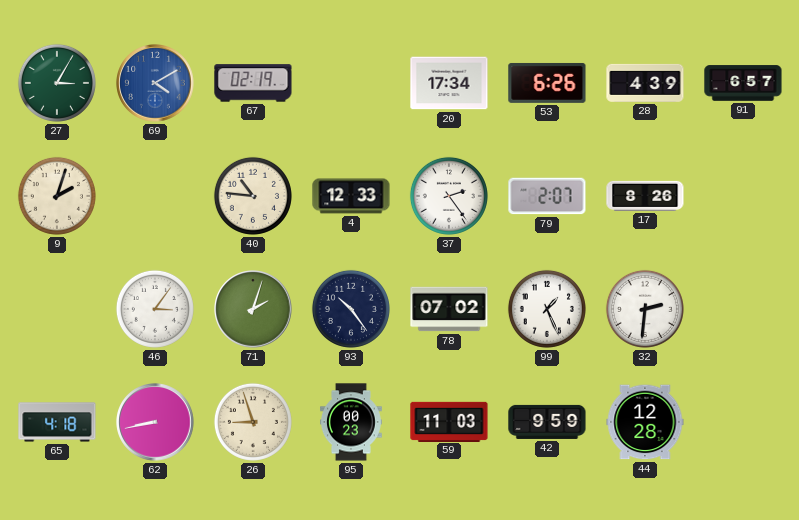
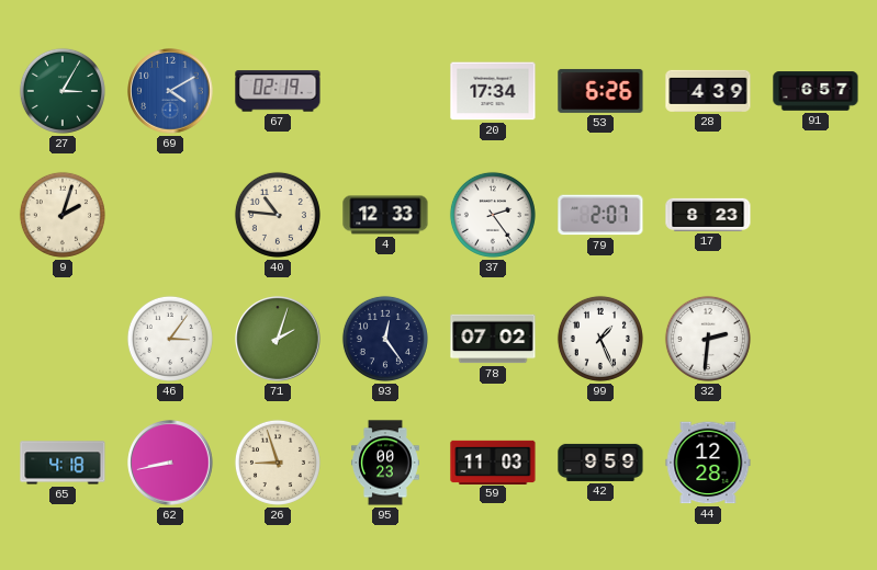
17: 8:26 -> 8:23
93: 10:24 -> 12:24
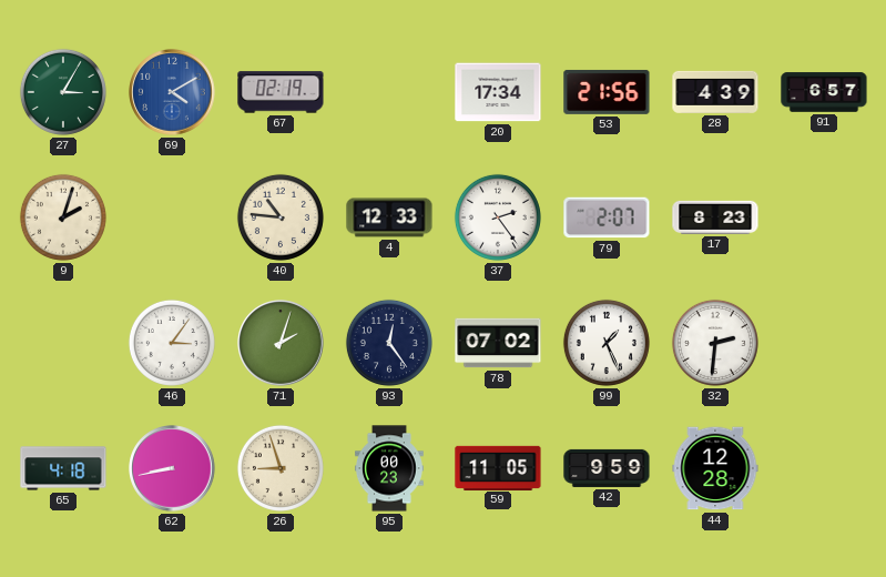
53: 6:26 -> 21:56
59: 11:03 -> 11:05
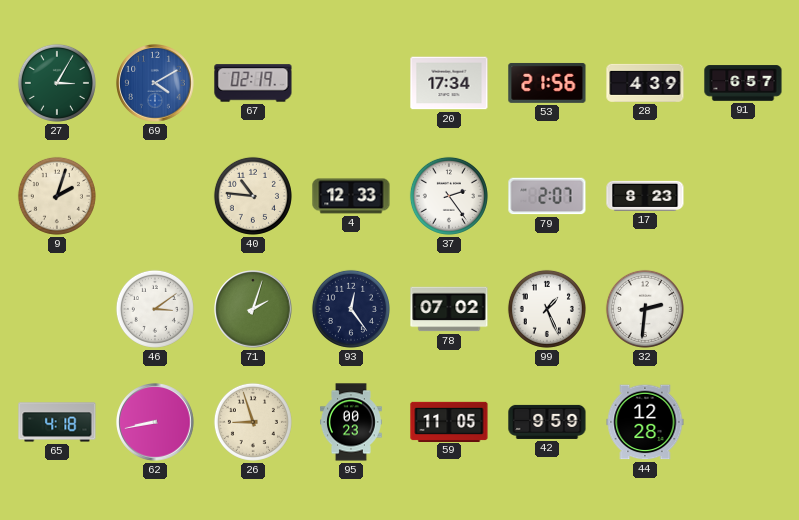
46: 3:06 -> 3:09
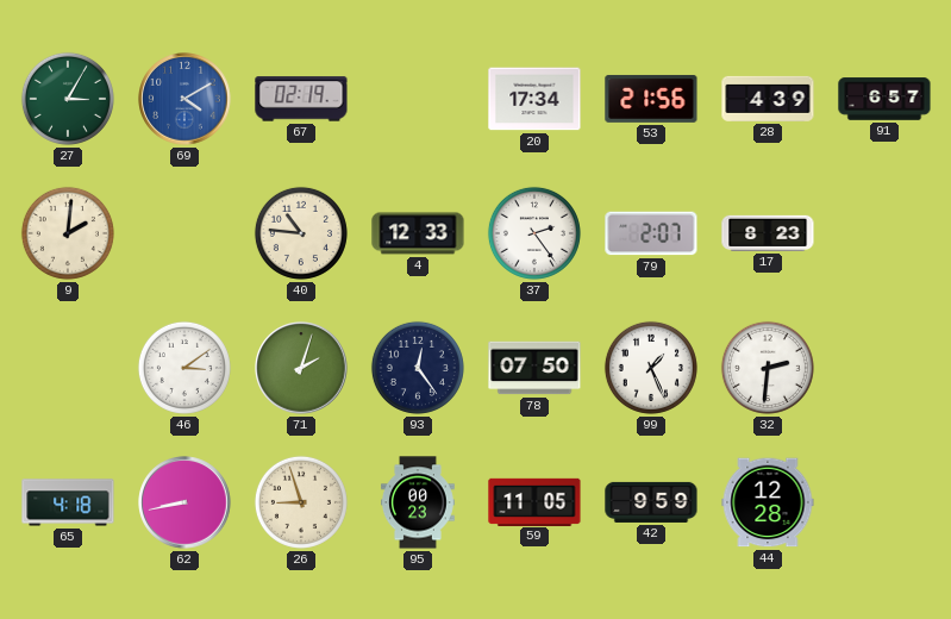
9: 2:03 -> 2:01
78: 07:02 -> 07:50
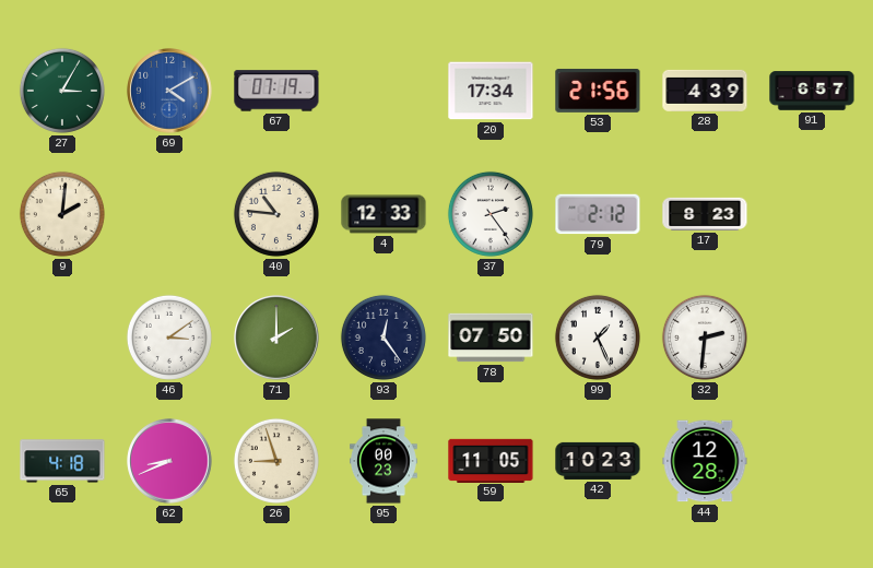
67: 02:19 -> 07:19
79: 2:07 -> 2:12
71: 2:03 -> 2:00
62: 8:43 -> 8:41
42: 9:59 -> 10:23
